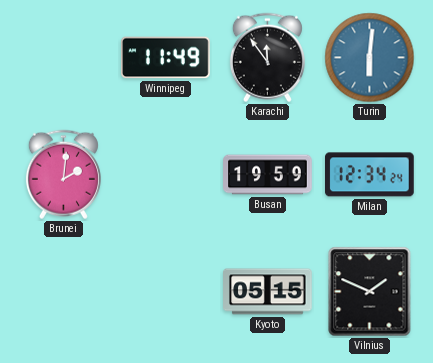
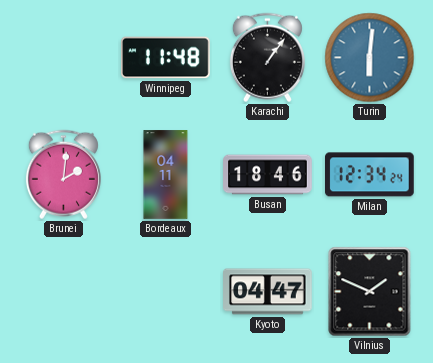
Winnipeg: 11:49 -> 11:48
Karachi: 11:54 -> 1:06
Bordeaux: none -> 04:11
Busan: 19:59 -> 18:46
Kyoto: 05:15 -> 04:47
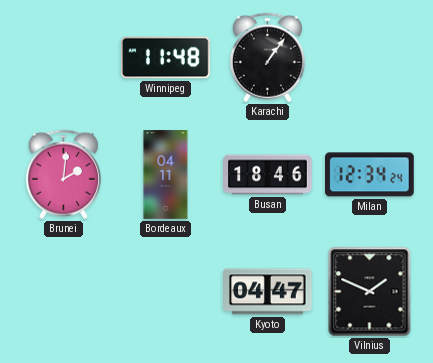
Turin: 6:01 -> none
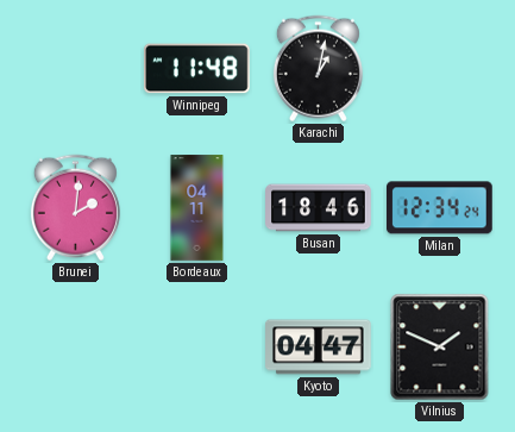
Karachi: 1:06 -> 1:02
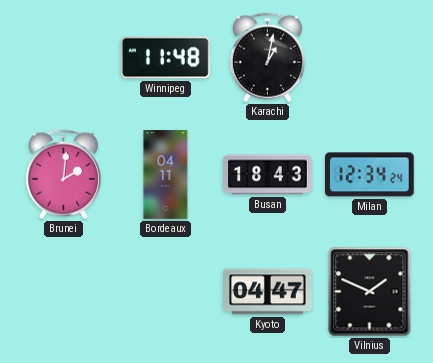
Busan: 18:46 -> 18:43
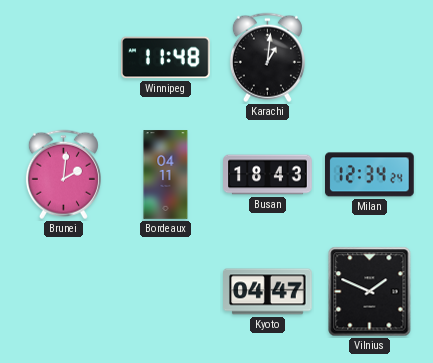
Karachi: 1:02 -> 1:01
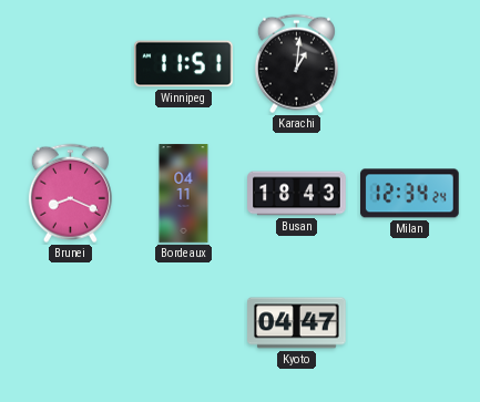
Winnipeg: 11:48 -> 11:51
Brunei: 2:01 -> 8:19
Vilnius: 1:49 -> none
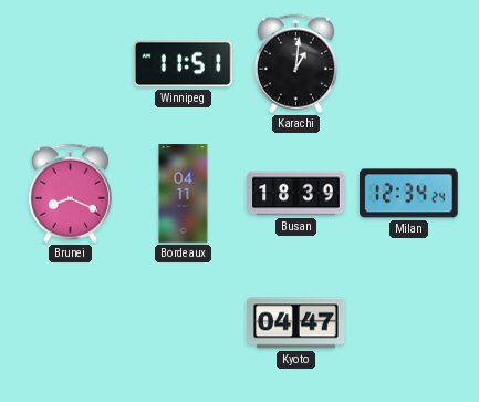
Busan: 18:43 -> 18:39
